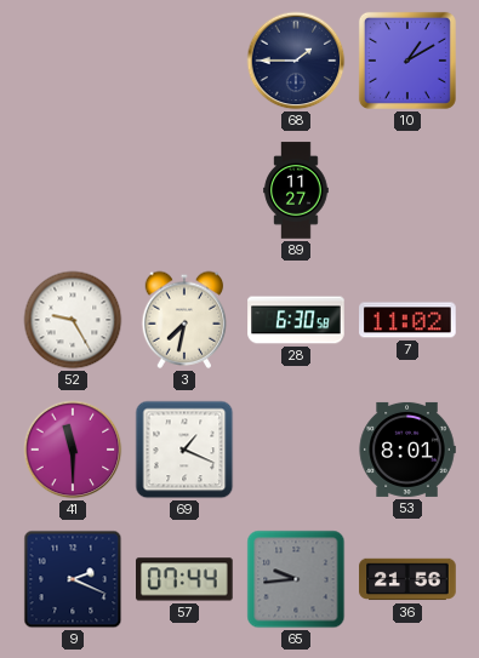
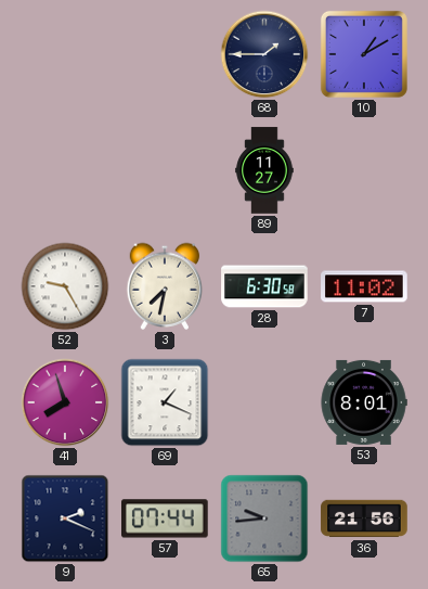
41: 11:30 -> 7:57
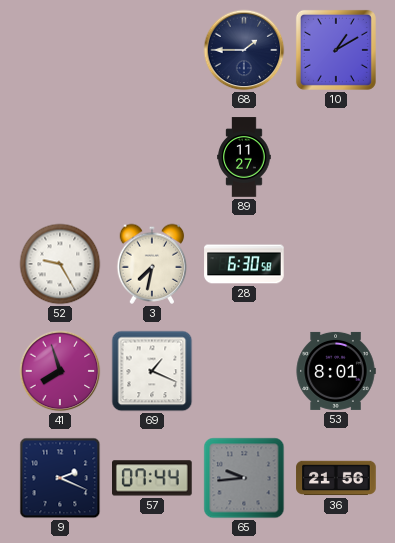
7: 11:02 -> none
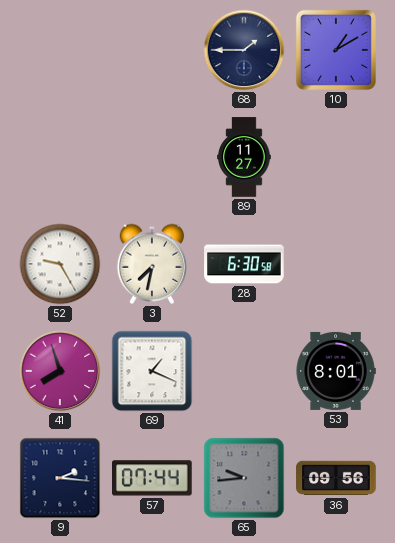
9: 2:19 -> 2:16
36: 21:56 -> 09:56
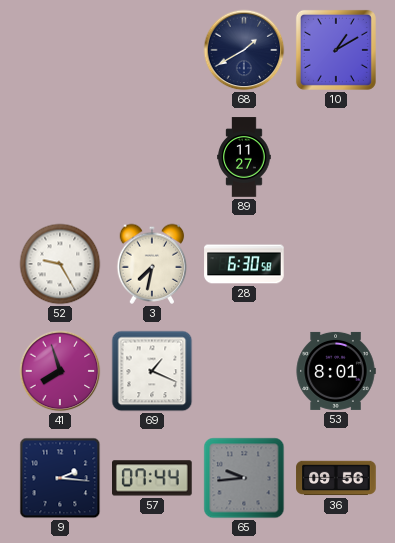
68: 1:45 -> 1:40
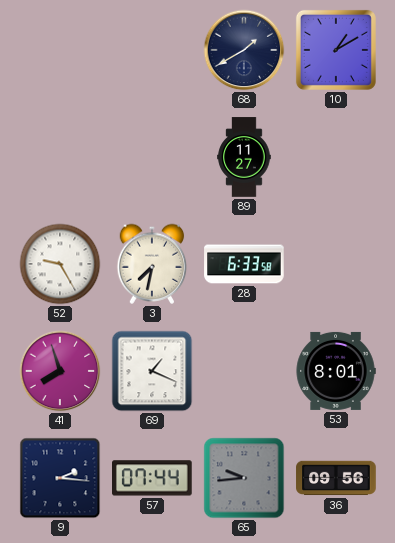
28: 6:30 -> 6:33
